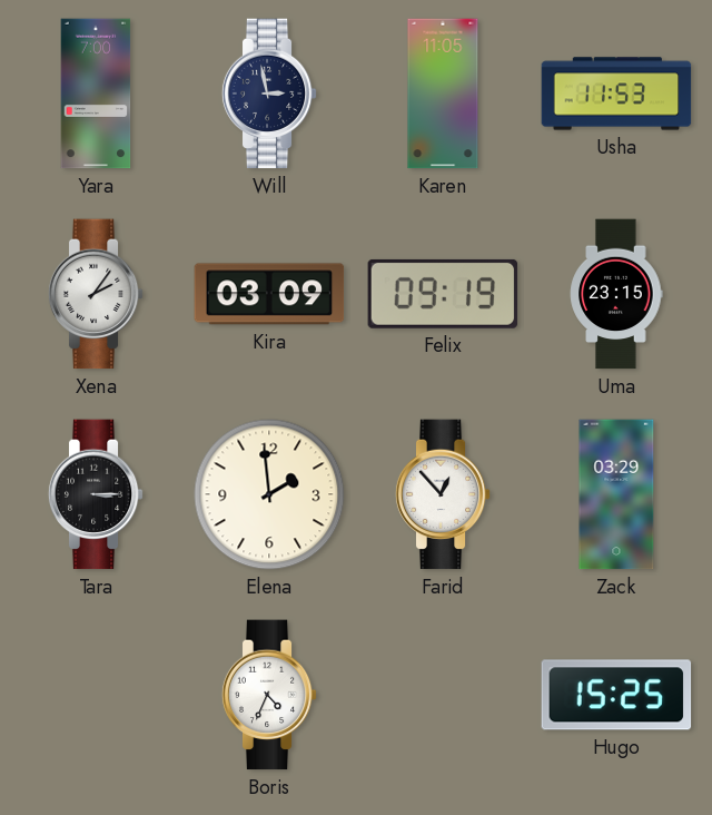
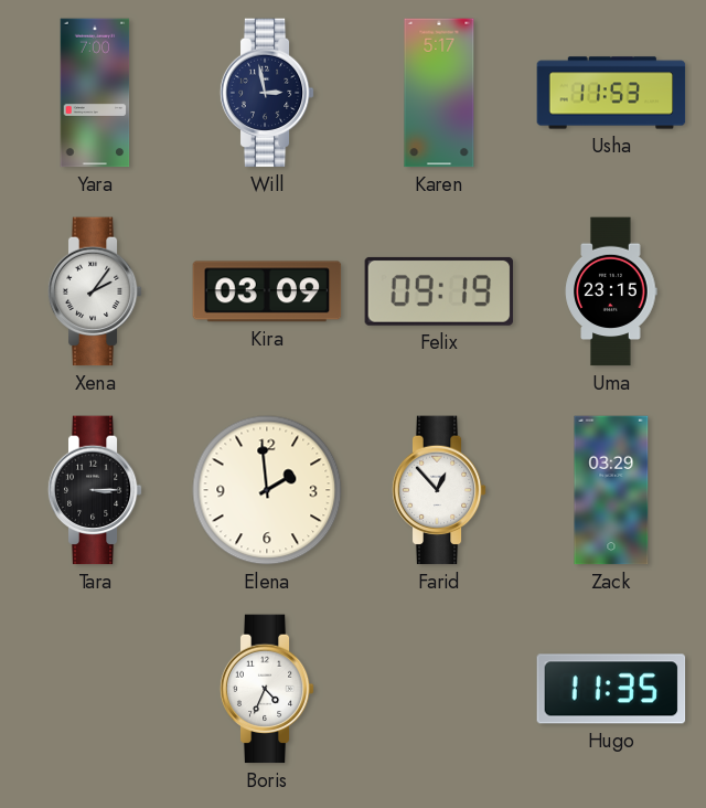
Karen: 11:05 -> 5:17
Hugo: 15:25 -> 11:35
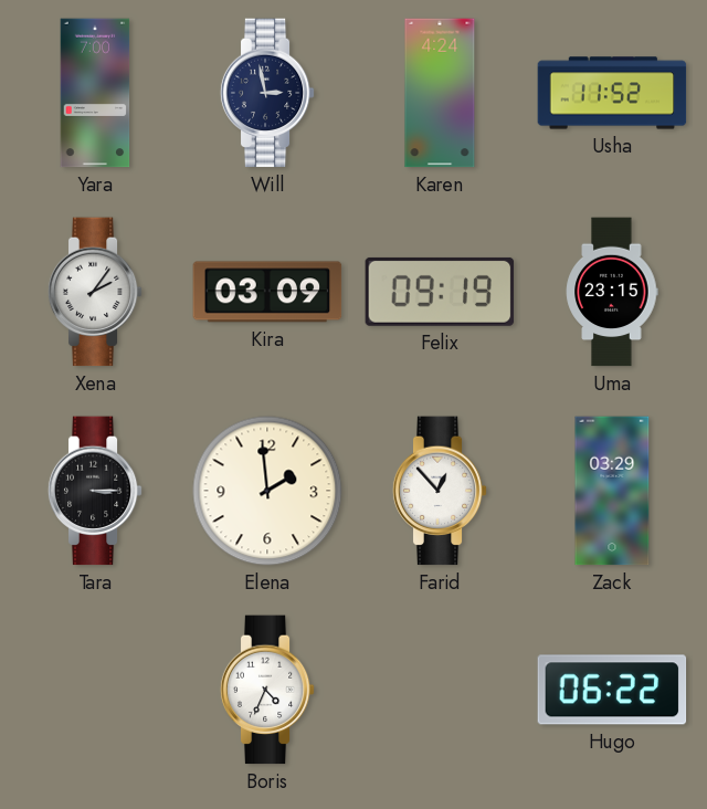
Karen: 5:17 -> 4:24
Usha: 11:53 -> 11:52
Hugo: 11:35 -> 06:22
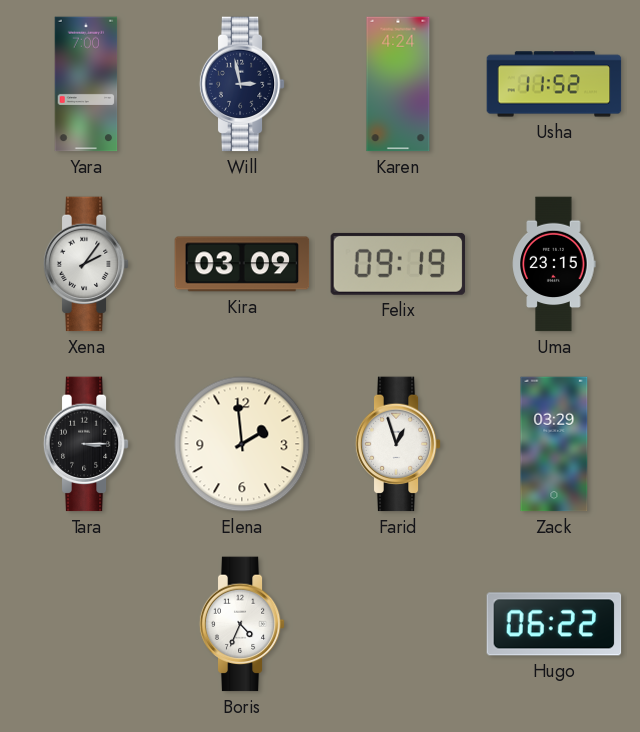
Farid: 12:53 -> 12:57
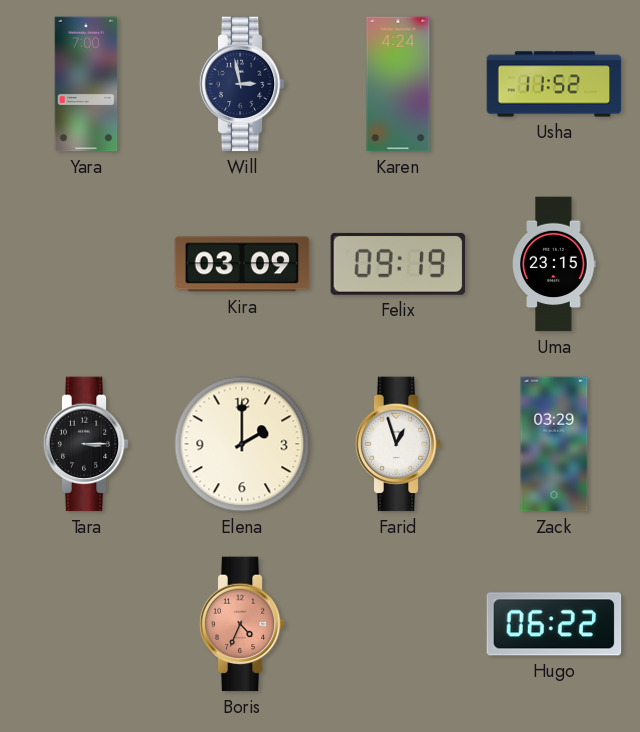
Xena: 2:06 -> none
Elena: 1:59 -> 2:00
Boris dial: white -> salmon
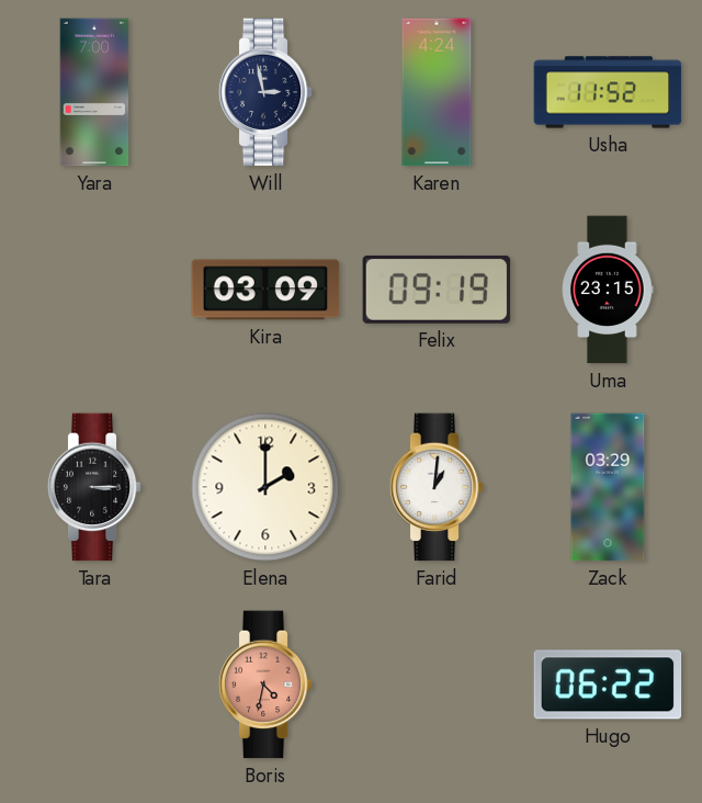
Farid: 12:57 -> 1:01
Boris: 4:34 -> 4:32
